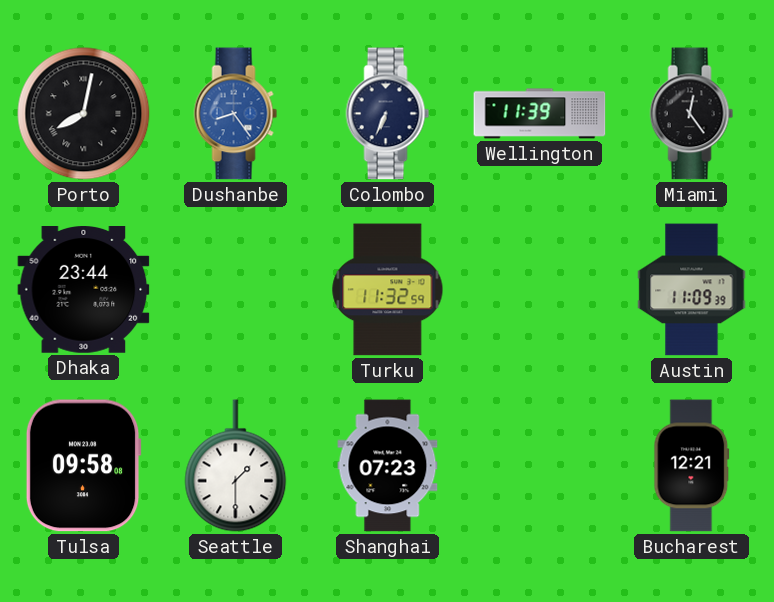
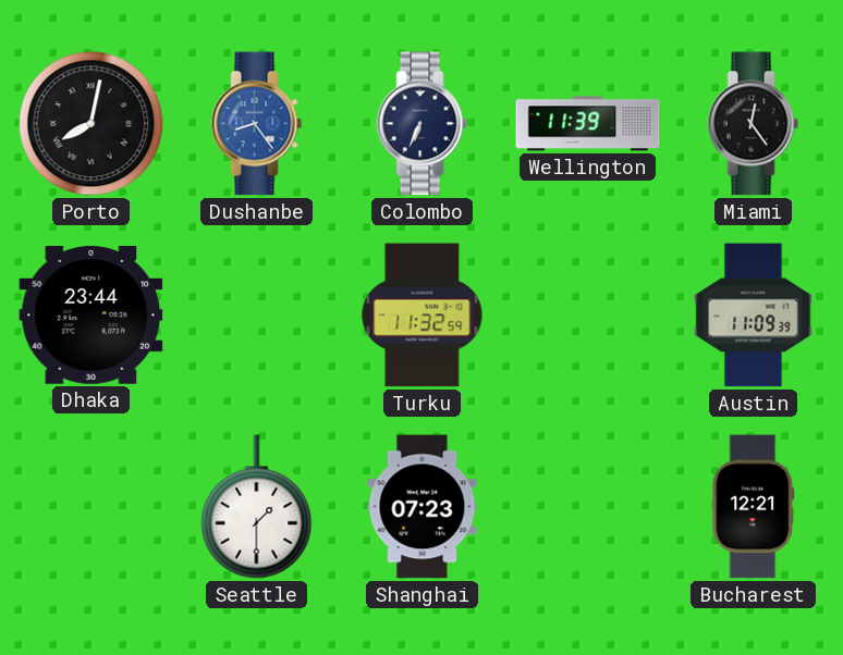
Tulsa: 09:58 -> none
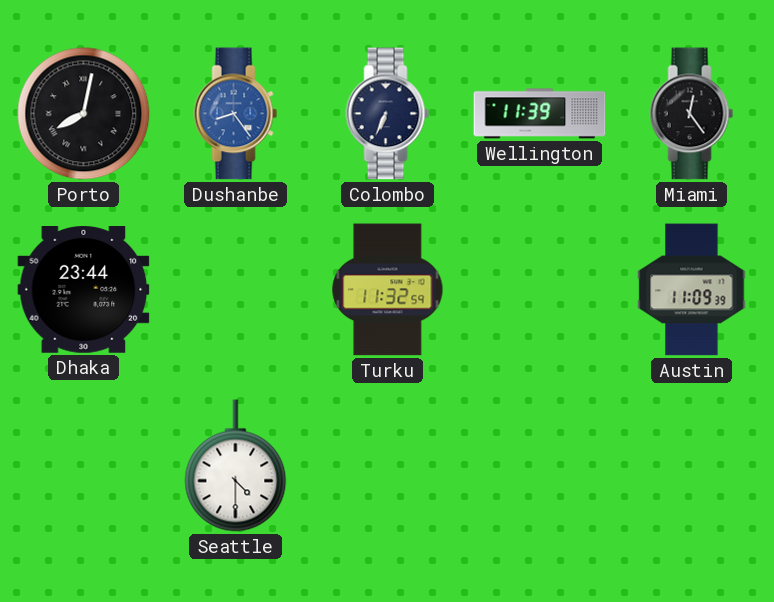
Seattle: 1:30 -> 4:30
Shanghai: 07:23 -> none
Bucharest: 12:21 -> none
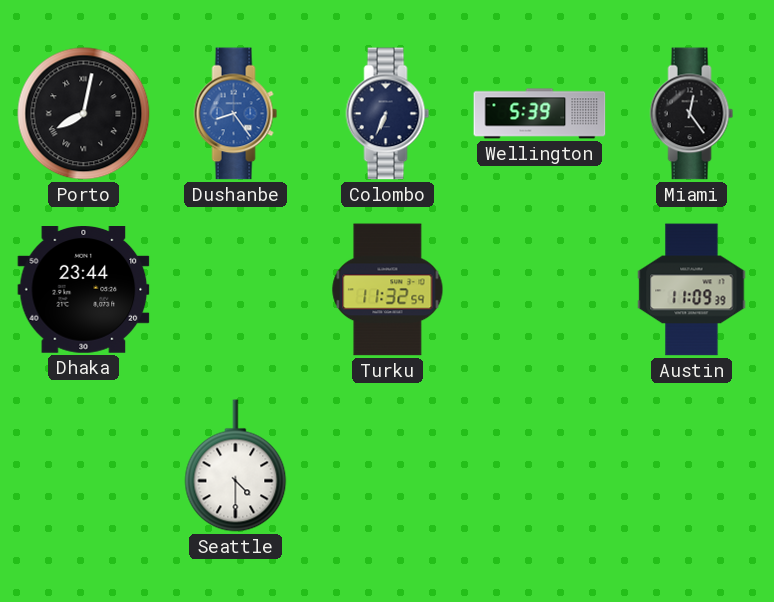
Wellington: 11:39 -> 5:39
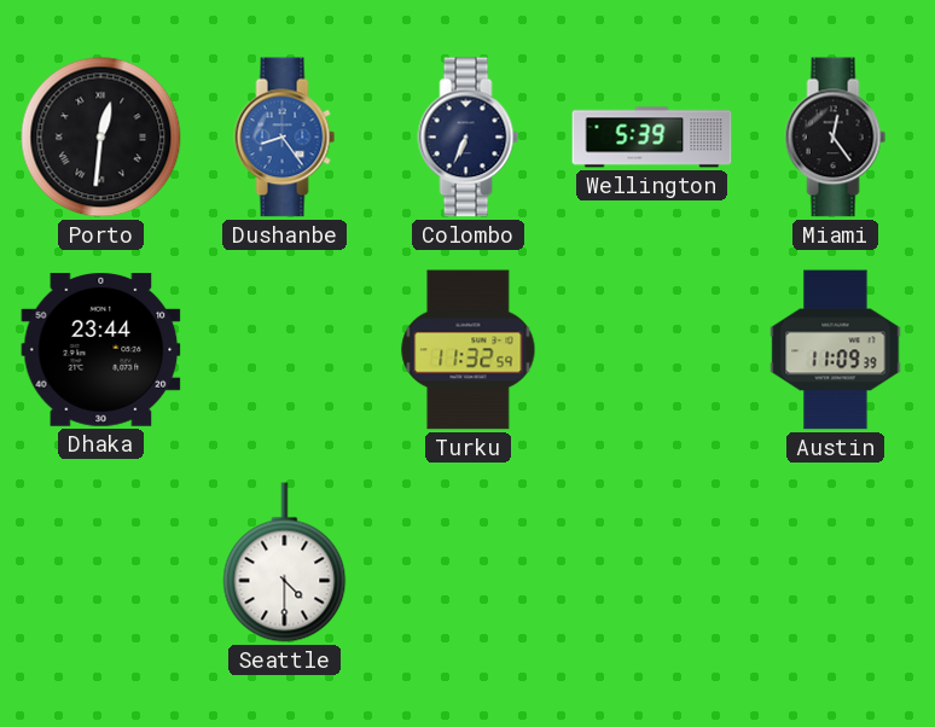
Porto: 8:02 -> 12:31
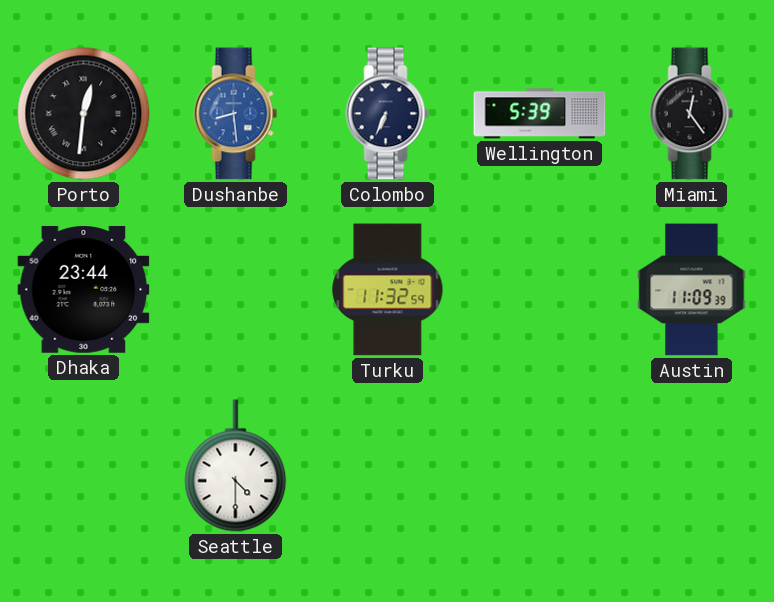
Dushanbe: 8:24 -> 8:29
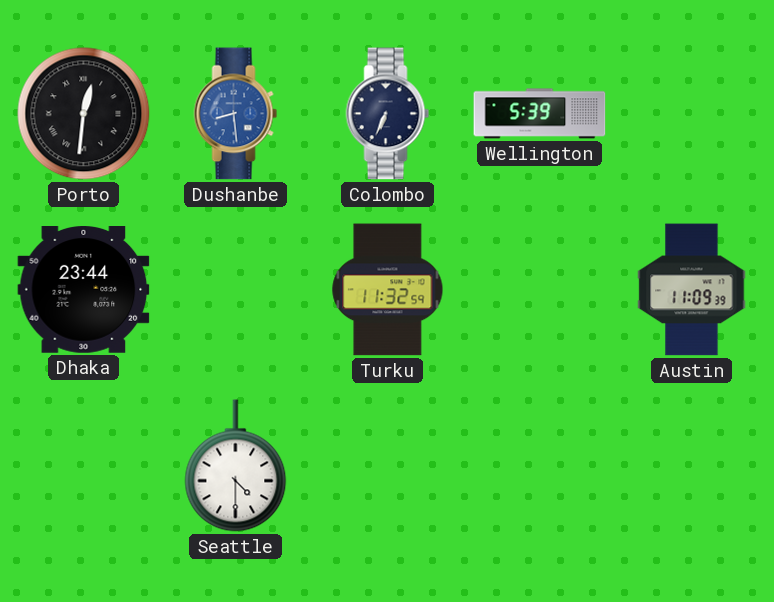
Miami: 12:24 -> none
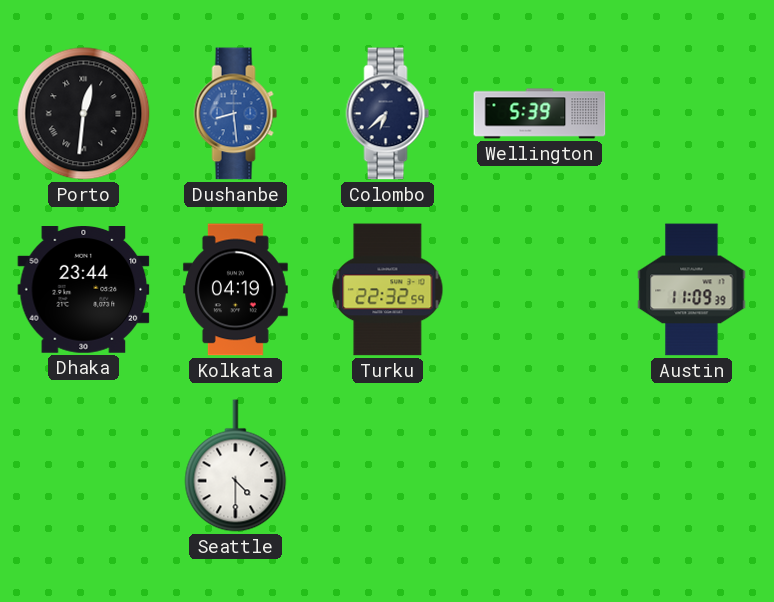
Colombo: 6:34 -> 6:38
Kolkata: none -> 04:19
Turku: 11:32 -> 22:32
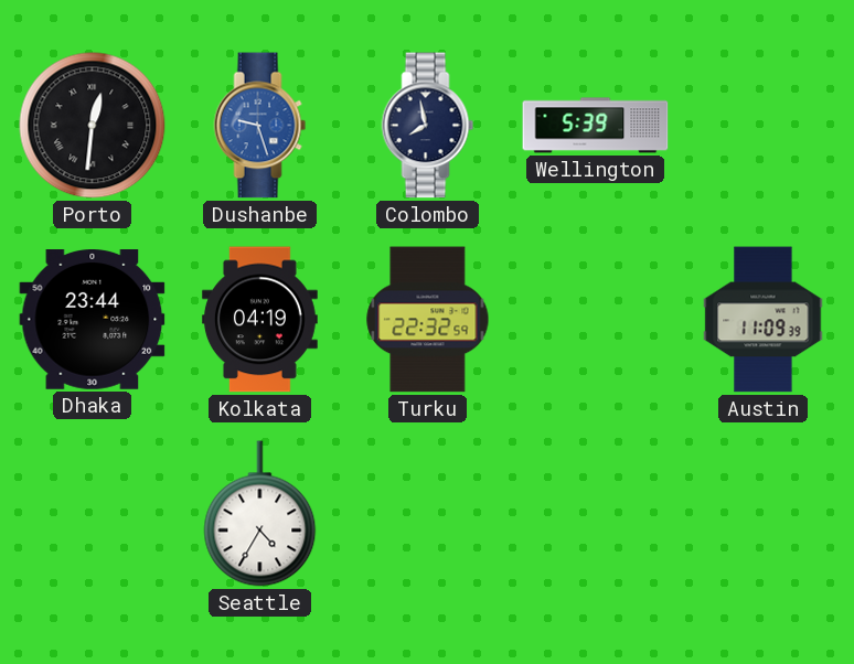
Dushanbe: 8:29 -> 9:27
Colombo: 6:38 -> 7:58
Seattle: 4:30 -> 4:35
